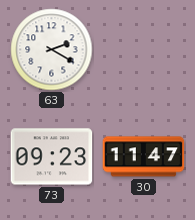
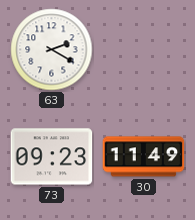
30: 11:47 -> 11:49
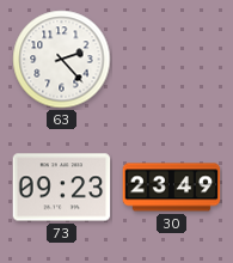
63: 2:20 -> 2:23
30: 11:49 -> 23:49
